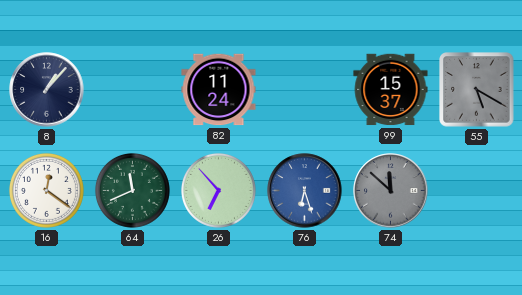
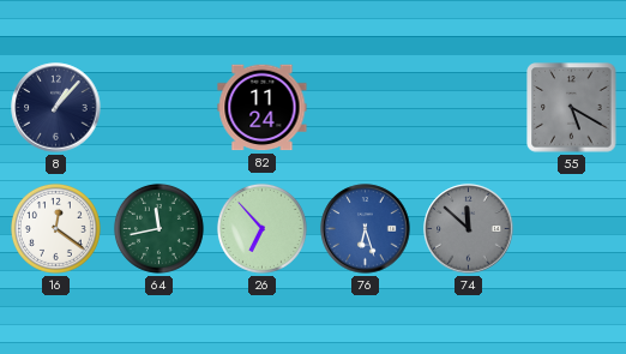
99: 15:37 -> none
64: 11:41 -> 11:43
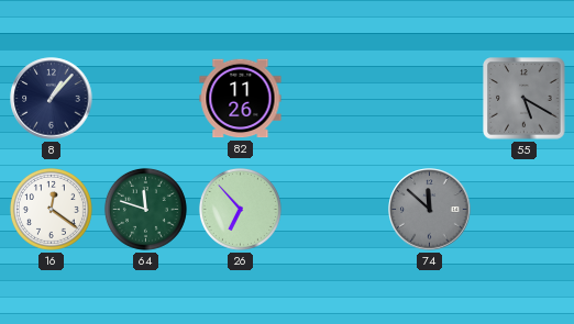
82: 11:24 -> 11:26
64: 11:43 -> 11:48
76: 6:27 -> none
